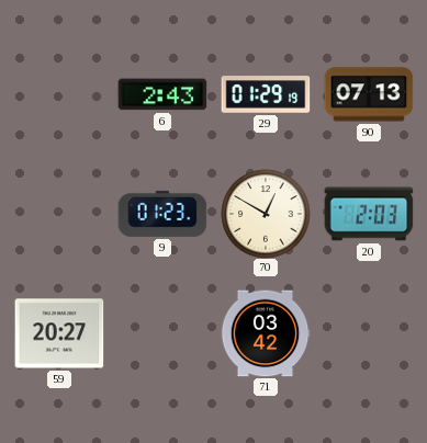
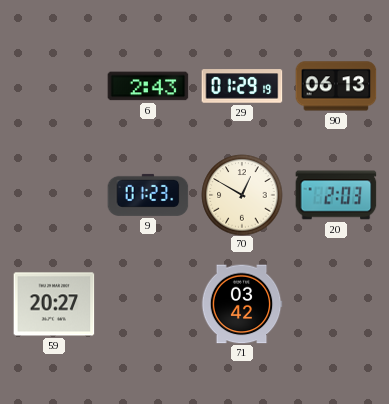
90: 07:13 -> 06:13
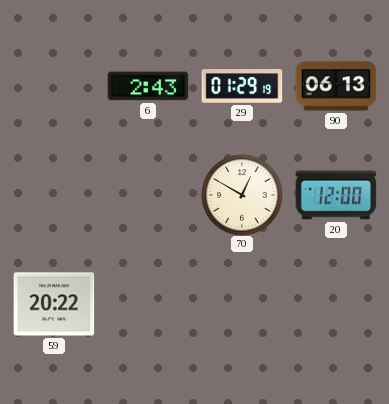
9: 01:23 -> none
20: 2:03 -> 12:00
59: 20:27 -> 20:22
71: 03:42 -> none
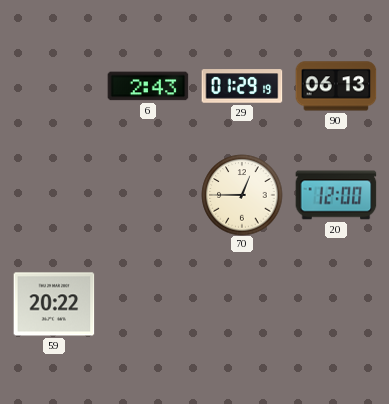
70: 12:50 -> 12:45
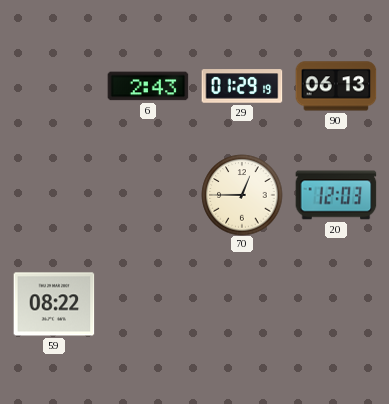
20: 12:00 -> 12:03
59: 20:22 -> 08:22
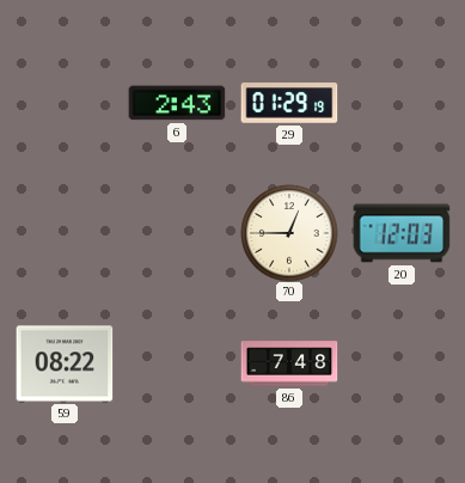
90: 06:13 -> none
86: none -> 7:48
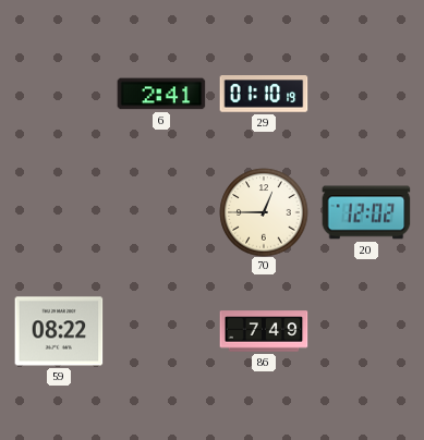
6: 2:43 -> 2:41
29: 01:29 -> 01:10
20: 12:03 -> 12:02
86: 7:48 -> 7:49
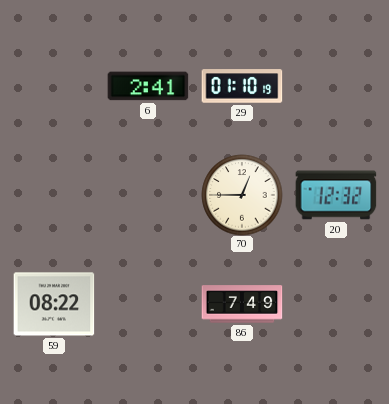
20: 12:02 -> 12:32
